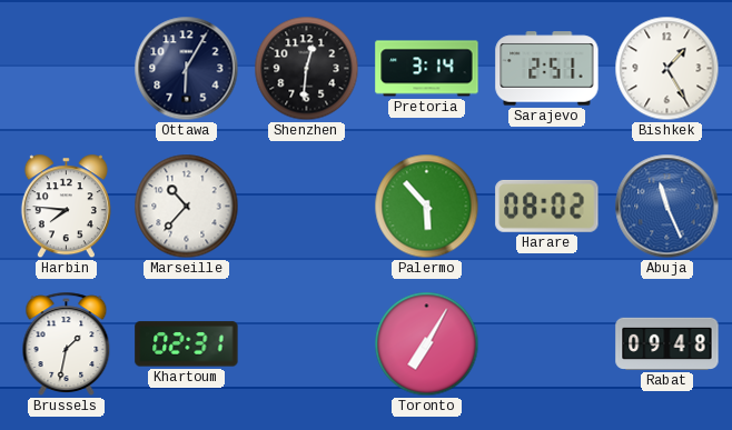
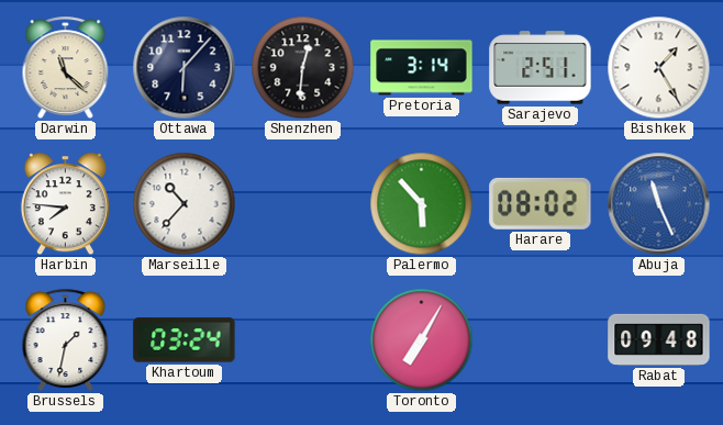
Darwin: none -> 11:22
Ottawa: 6:05 -> 6:07
Khartoum: 02:31 -> 03:24
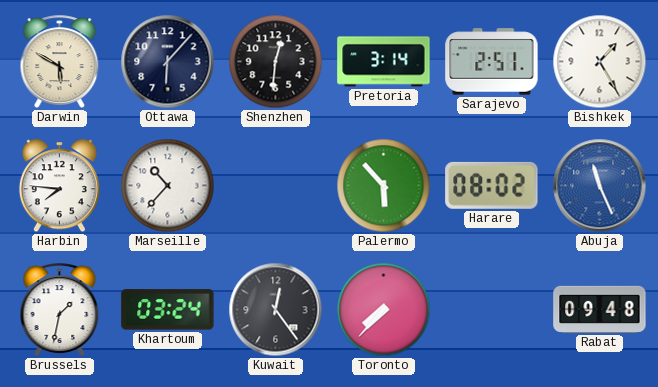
Darwin: 11:22 -> 5:50
Kuwait: none -> 12:24
Toronto: 7:05 -> 7:37
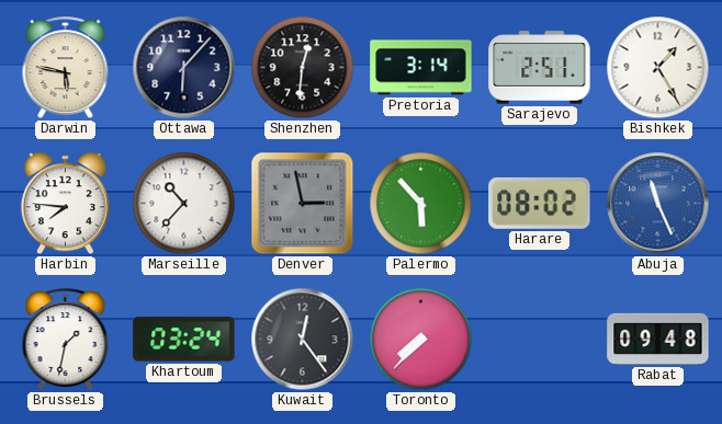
Darwin: 5:50 -> 5:47
Denver: none -> 2:58
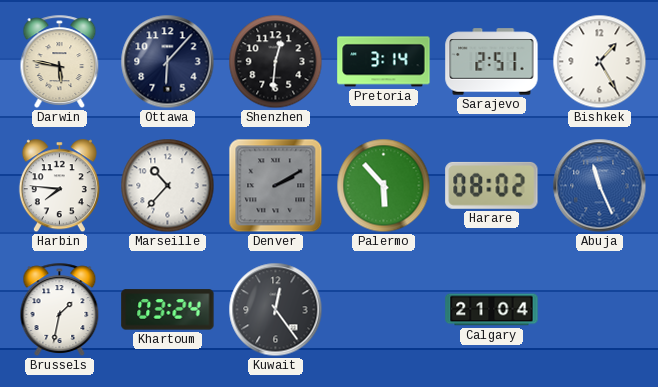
Denver: 2:58 -> 2:10
Toronto: 7:37 -> none
Calgary: none -> 21:04
Rabat: 09:48 -> none
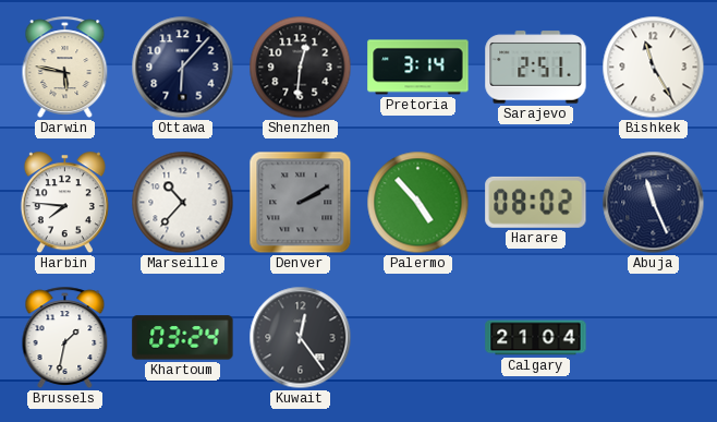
Bishkek: 1:25 -> 11:25
Palermo: 5:53 -> 4:53
Abuja dial: blue -> navy
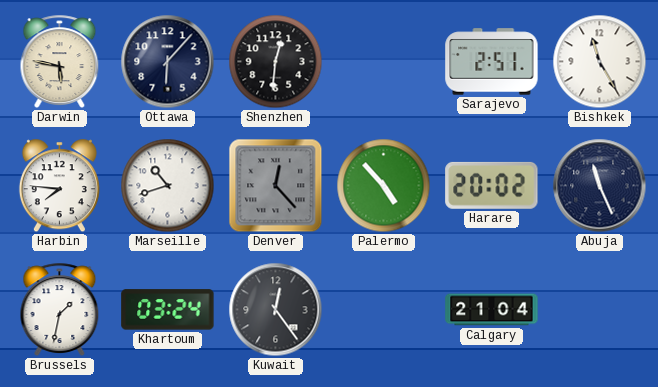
Pretoria: 3:14 -> none
Marseille: 10:37 -> 10:42
Denver: 2:10 -> 12:23
Harare: 08:02 -> 20:02
